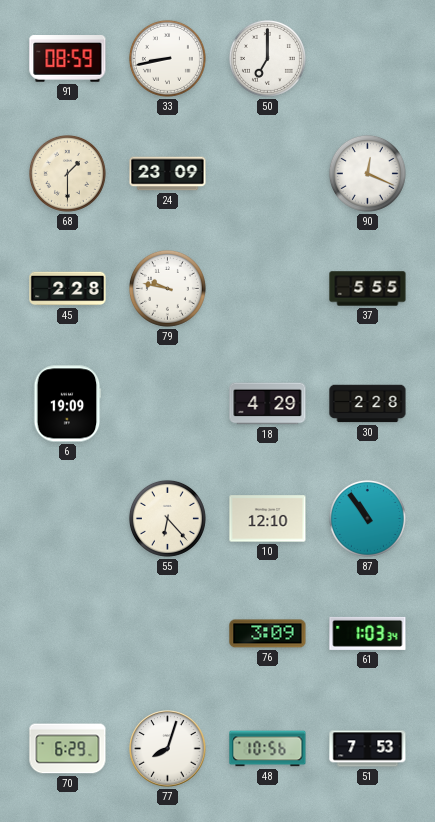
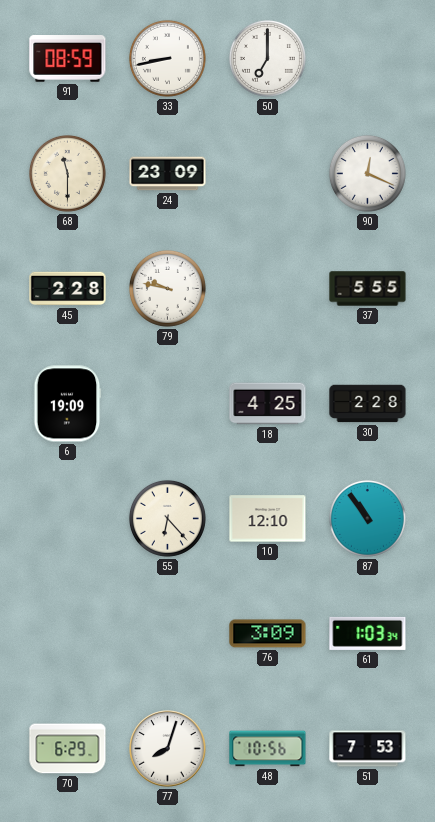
68: 1:30 -> 11:30
18: 4:29 -> 4:25
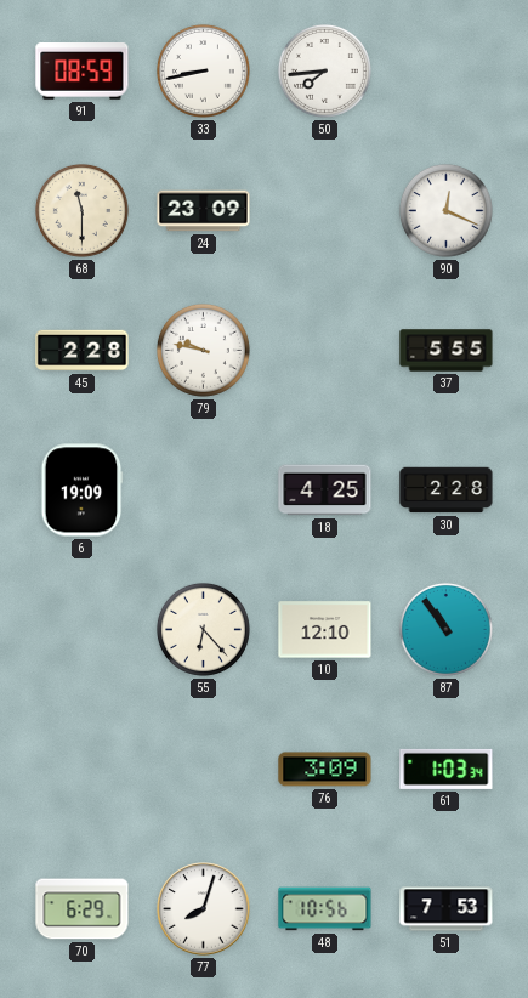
50: 7:00 -> 7:44
